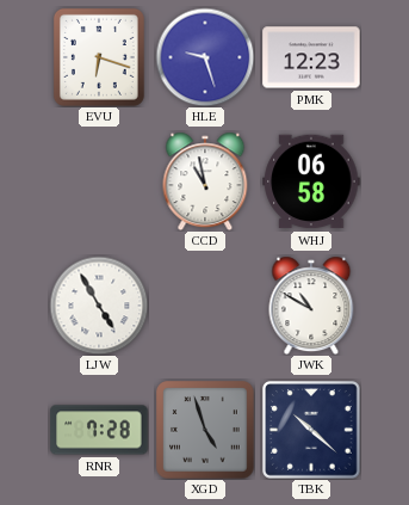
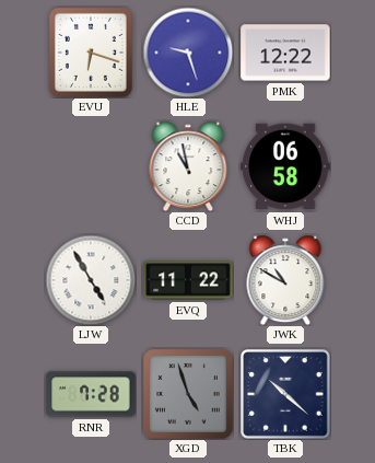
PMK: 12:23 -> 12:22
EVQ: none -> 11:22
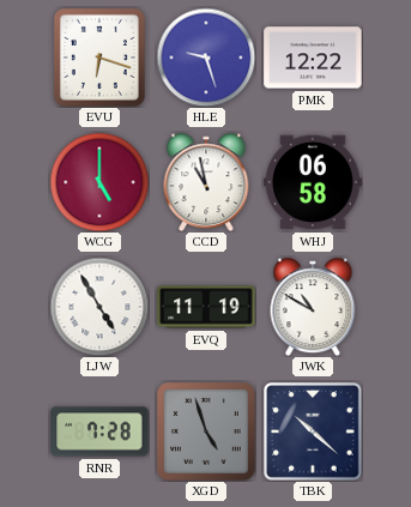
WCG: none -> 5:00
EVQ: 11:22 -> 11:19
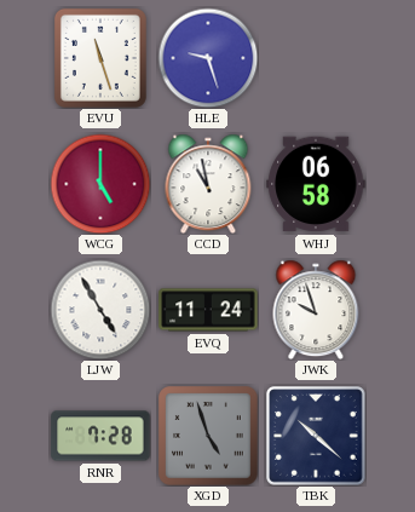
EVU: 6:18 -> 11:27
PMK: 12:22 -> none
EVQ: 11:19 -> 11:24
JWK: 10:50 -> 9:57
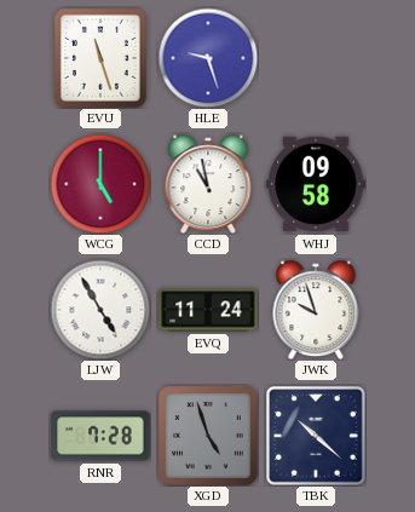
WHJ: 06:58 -> 09:58
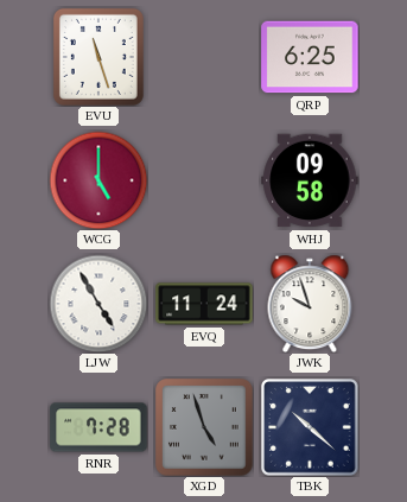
HLE: 9:27 -> none
QRP: none -> 6:25
CCD: 10:58 -> none
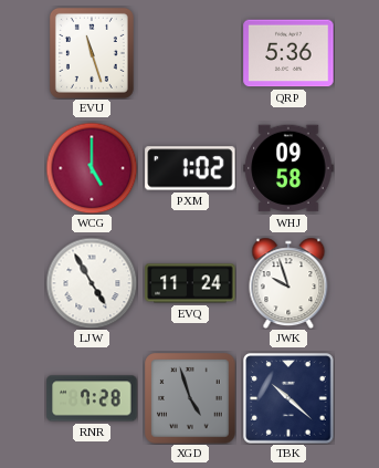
QRP: 6:25 -> 5:36
PXM: none -> 1:02
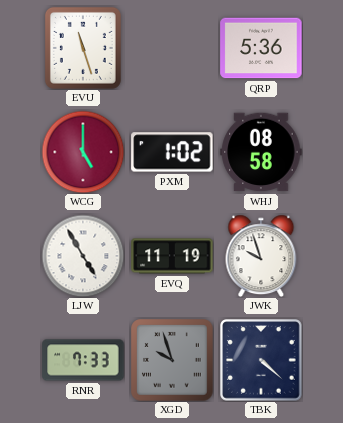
WHJ: 09:58 -> 08:58
EVQ: 11:24 -> 11:19
RNR: 7:28 -> 7:33
XGD: 4:57 -> 9:57
TBK: 10:22 -> 4:22
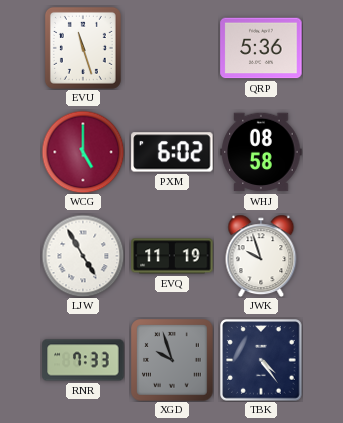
PXM: 1:02 -> 6:02
TBK: 4:22 -> 4:24
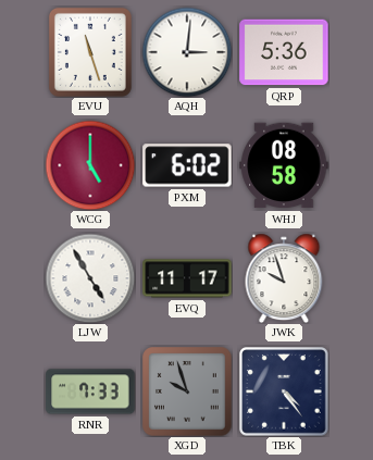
AQH: none -> 3:01
EVQ: 11:19 -> 11:17
